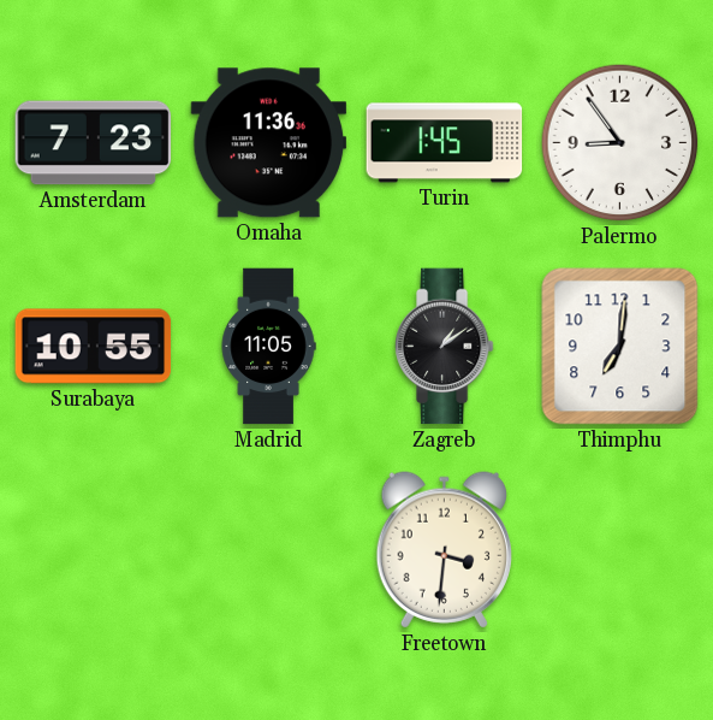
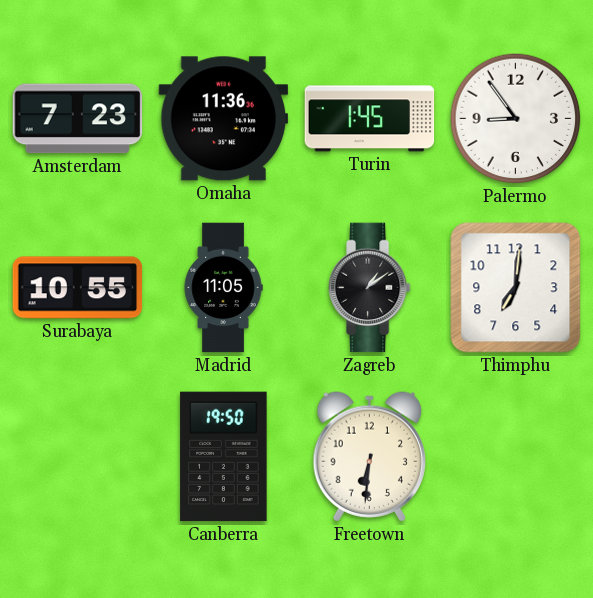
Canberra: none -> 19:50
Freetown: 3:31 -> 6:31
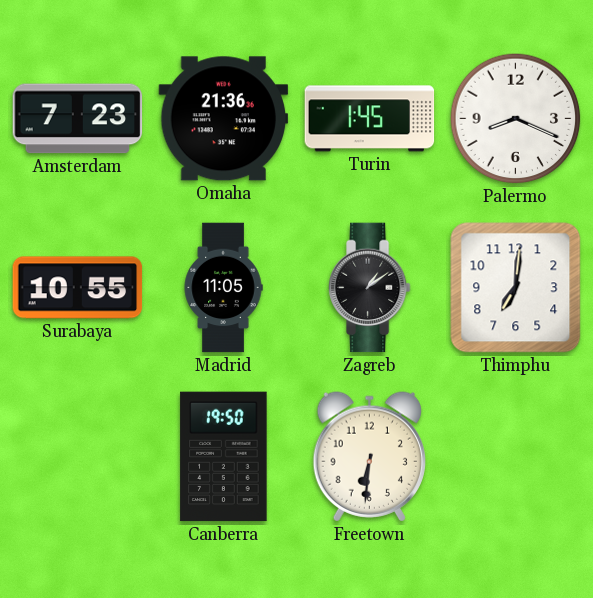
Omaha: 11:36 -> 21:36
Palermo: 8:54 -> 8:19
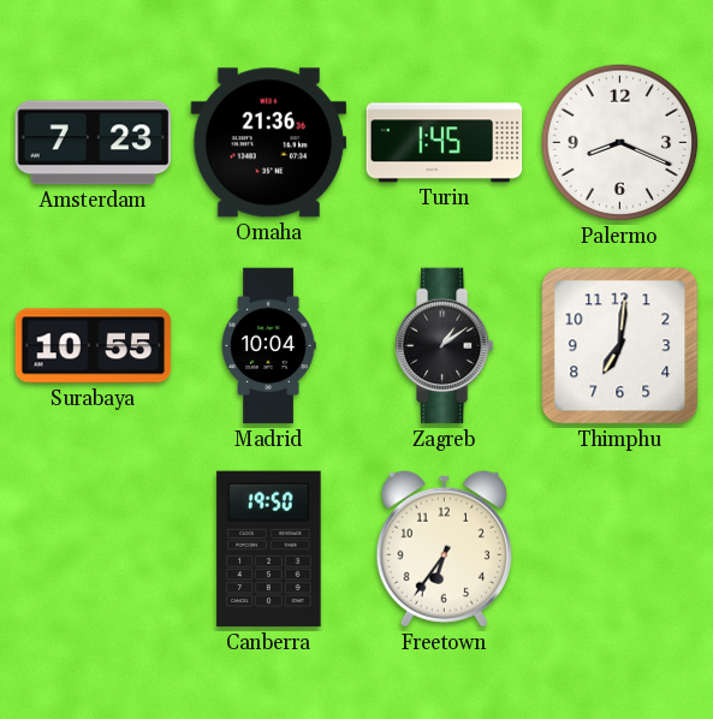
Madrid: 11:05 -> 10:04
Freetown: 6:31 -> 6:36
